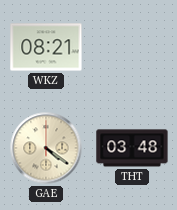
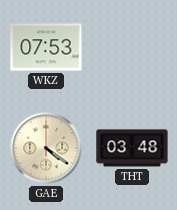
WKZ: 08:21 -> 07:53
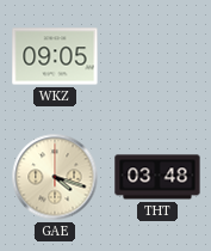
WKZ: 07:53 -> 09:05
GAE: 4:21 -> 4:18
